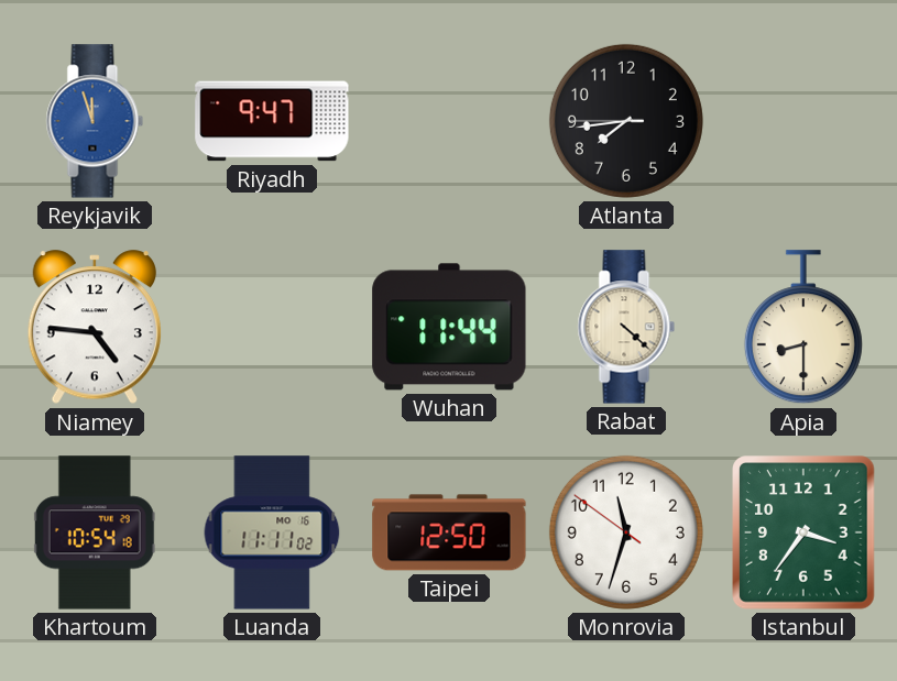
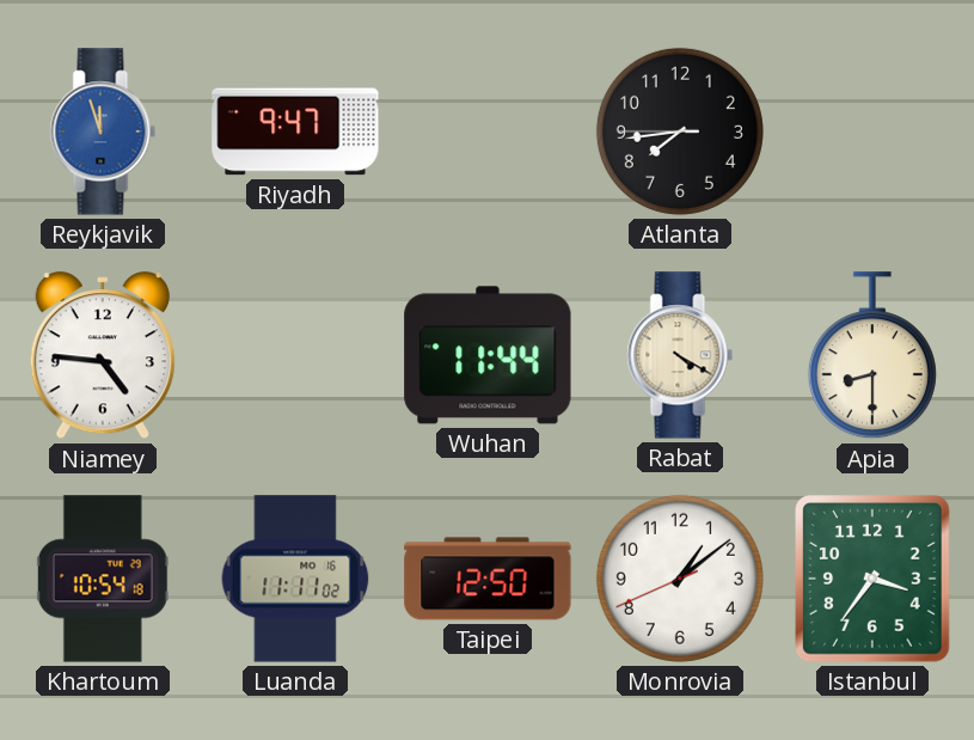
Rabat: 4:22 -> 4:20
Monrovia: 11:32 -> 1:08
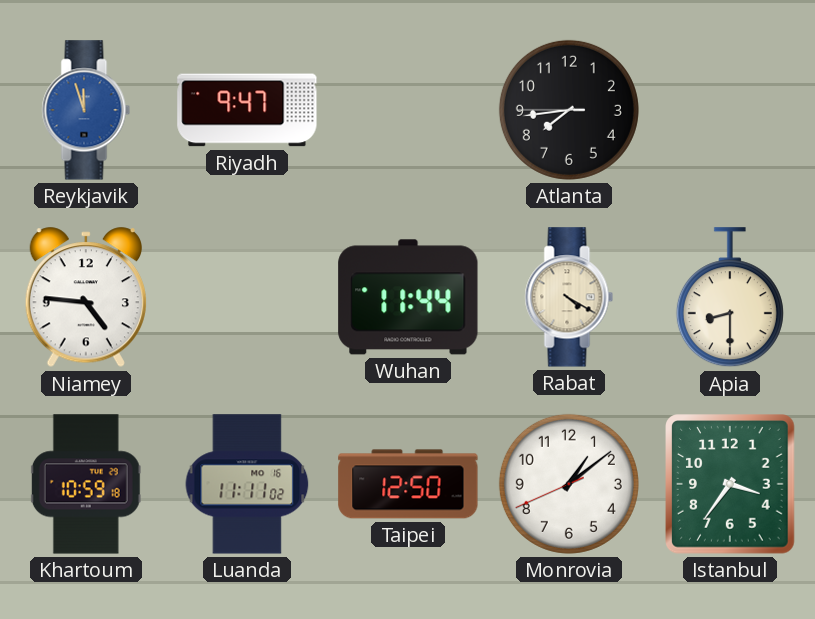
Khartoum: 10:54 -> 10:59
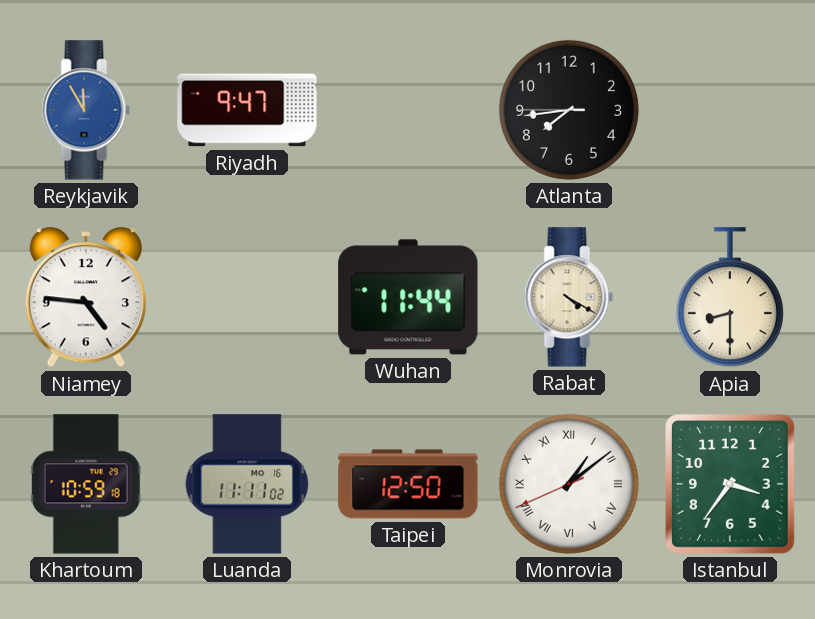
Reykjavik: 11:57 -> 11:55
Monrovia numerals: Arabic -> Roman
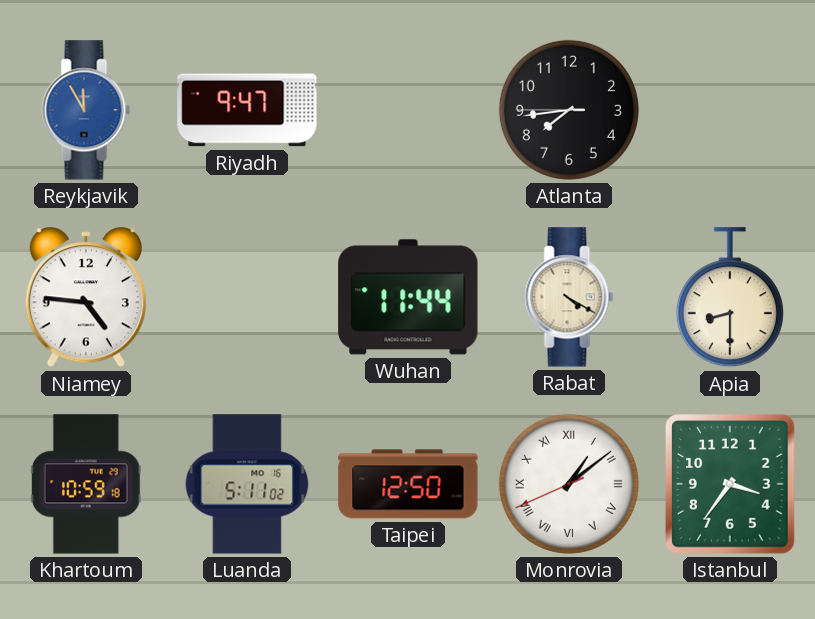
Luanda: 11:11 -> 5:11
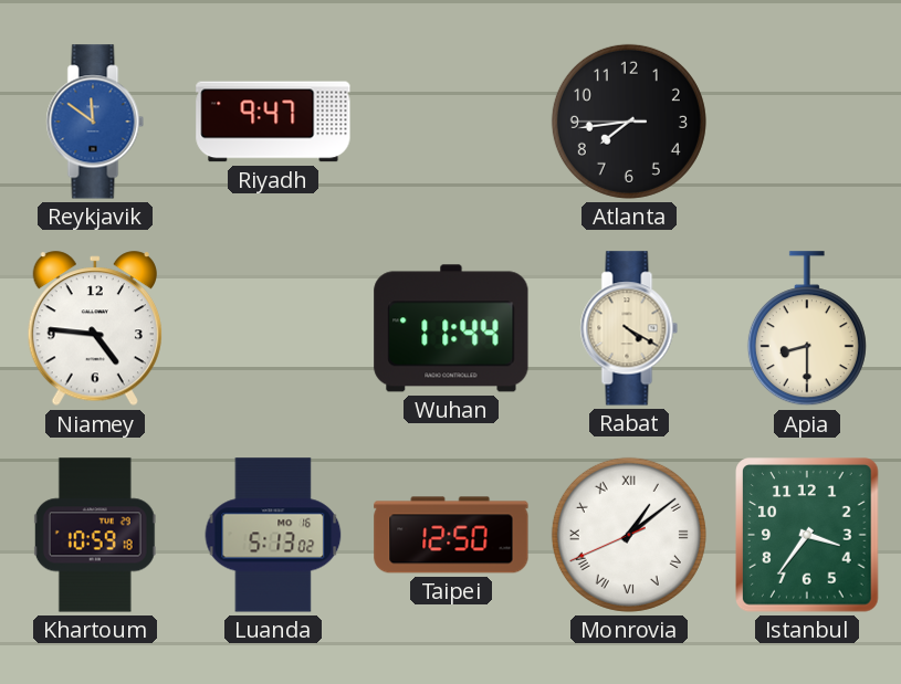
Reykjavik: 11:55 -> 11:51
Luanda: 5:11 -> 5:13
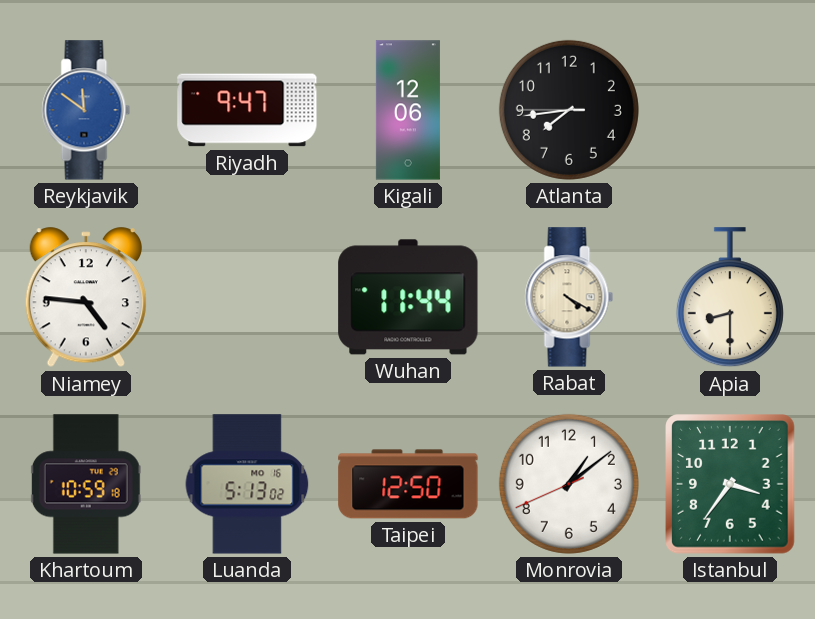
Kigali: none -> 12:06
Monrovia numerals: Roman -> Arabic
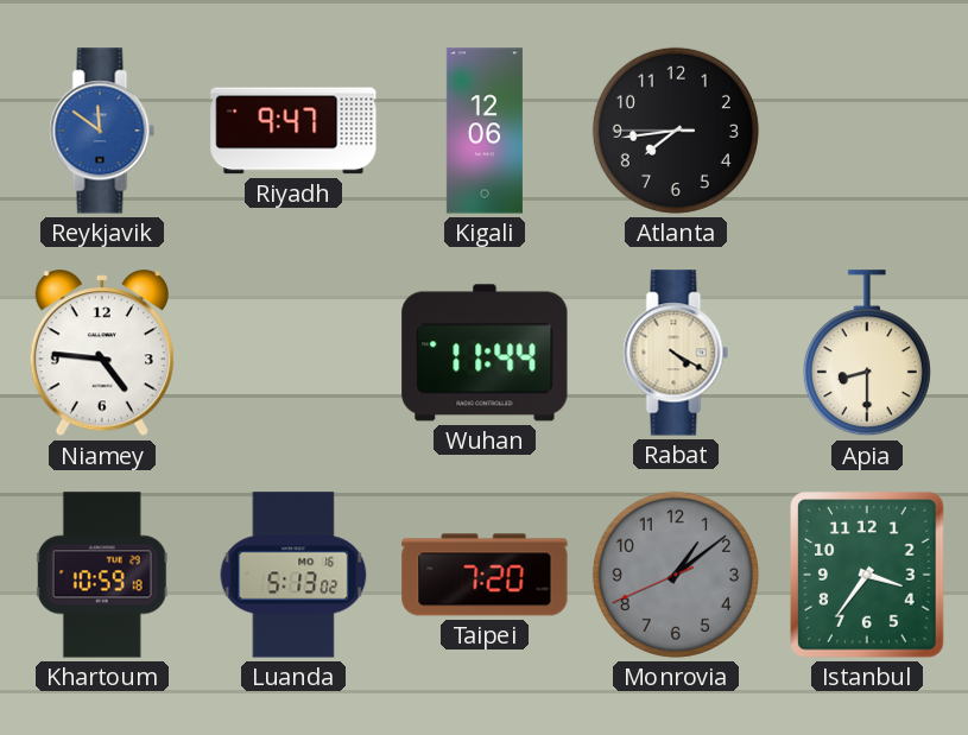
Taipei: 12:50 -> 7:20
Monrovia dial: white -> grey
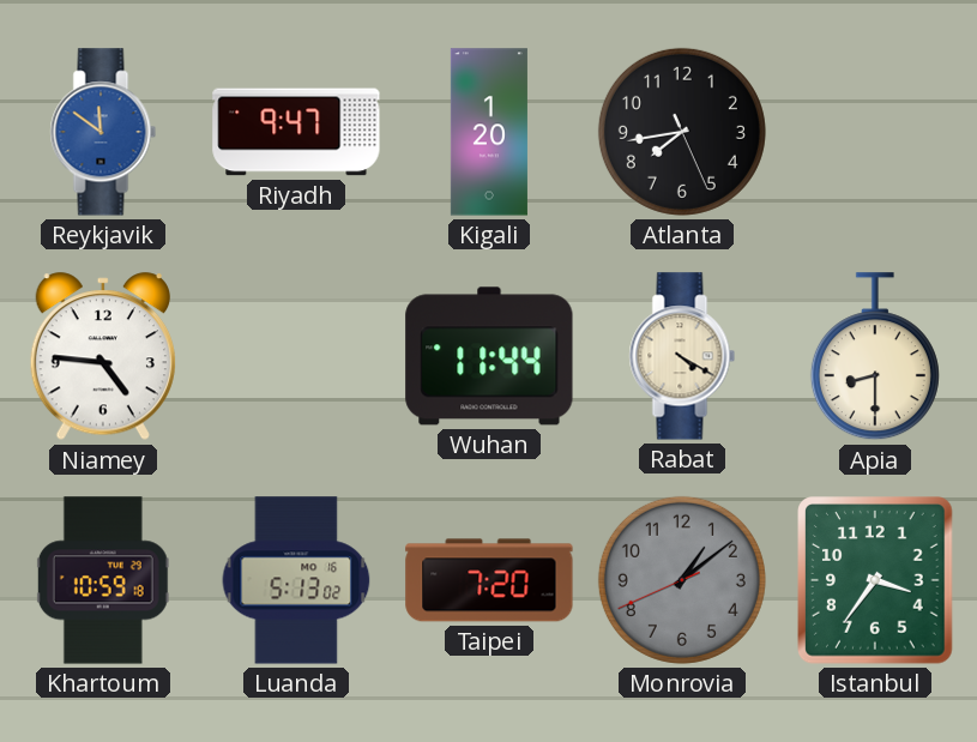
Kigali: 12:06 -> 1:20
Atlanta: 7:43:45 -> 7:43:26
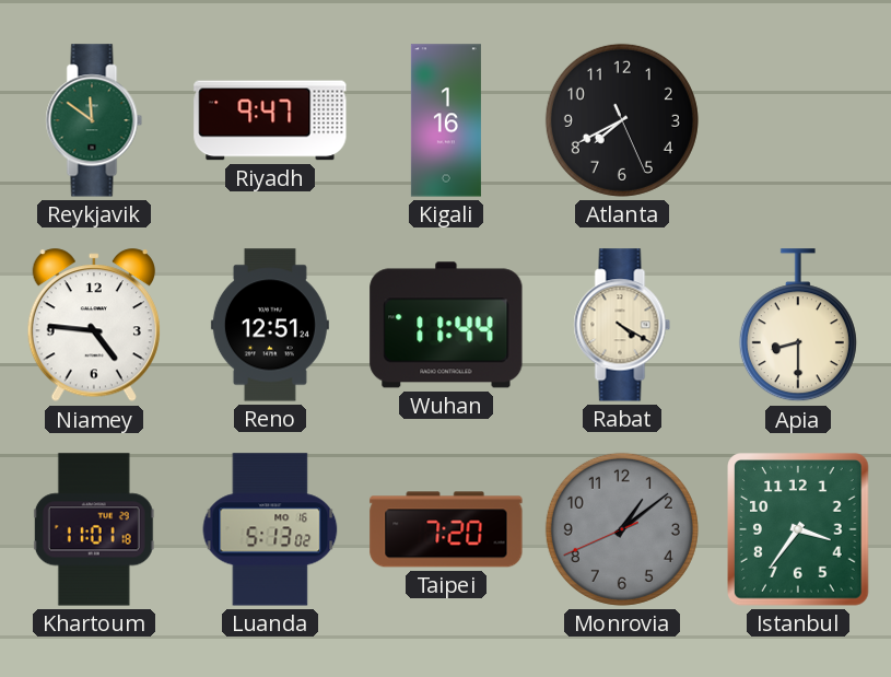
Reykjavik dial: blue -> green
Kigali: 1:20 -> 1:16
Atlanta: 7:43 -> 7:40
Reno: none -> 12:51
Khartoum: 10:59 -> 11:01
